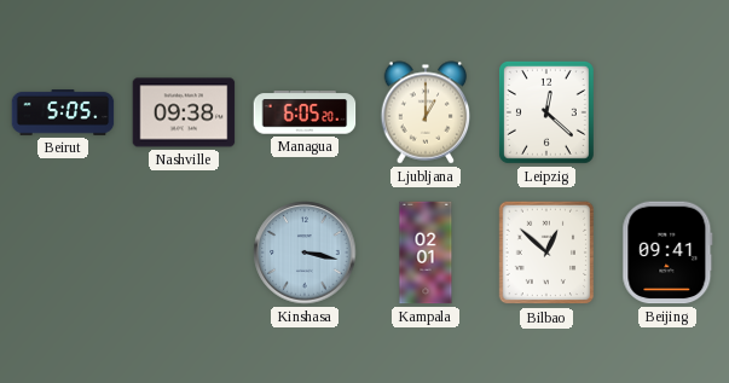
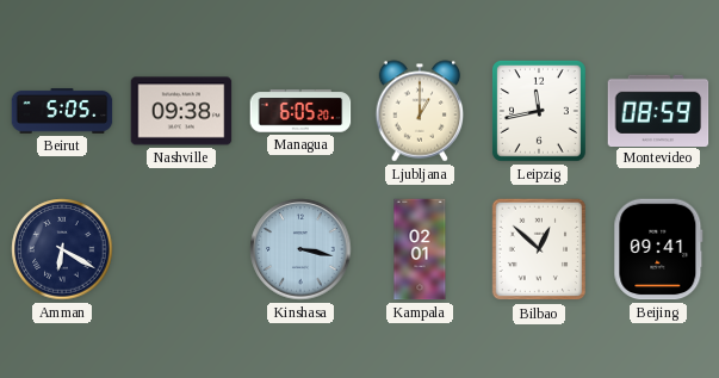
Leipzig: 12:22 -> 11:43
Montevideo: none -> 08:59
Amman: none -> 6:20
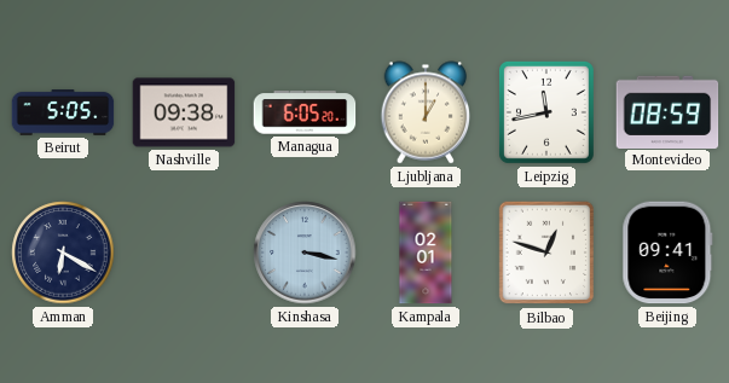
Bilbao: 12:52 -> 12:48
